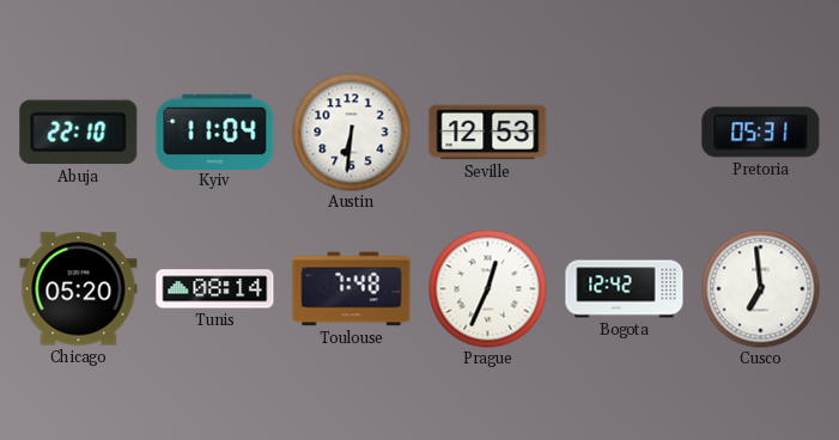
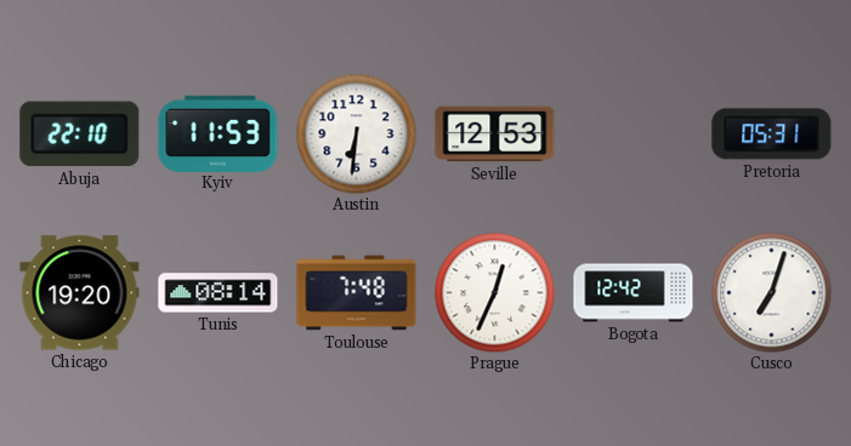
Kyiv: 11:04 -> 11:53
Chicago: 05:20 -> 19:20
Cusco: 6:59 -> 7:03
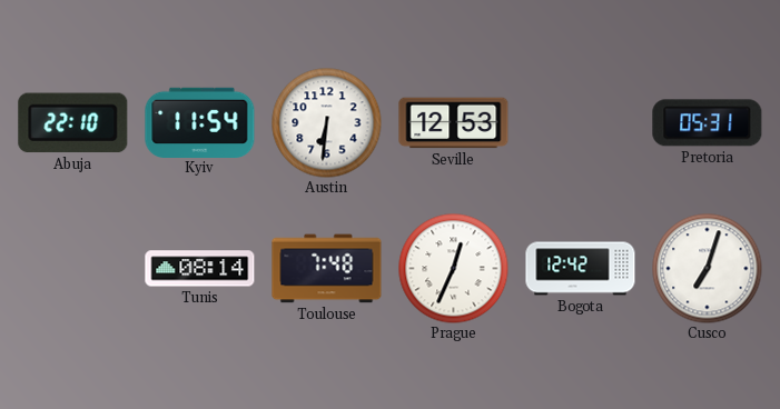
Kyiv: 11:53 -> 11:54
Chicago: 19:20 -> none
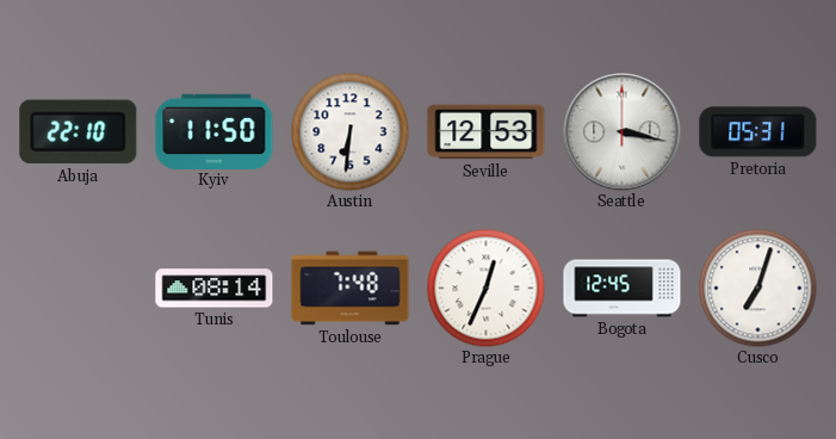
Kyiv: 11:54 -> 11:50
Seattle: none -> 3:17
Bogota: 12:42 -> 12:45
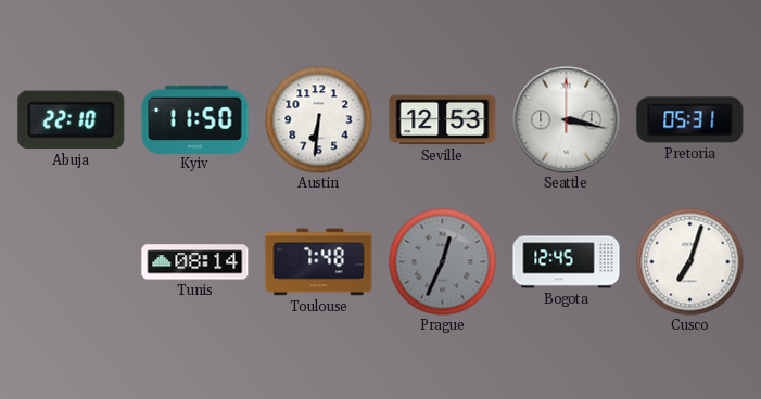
Prague dial: white -> grey
